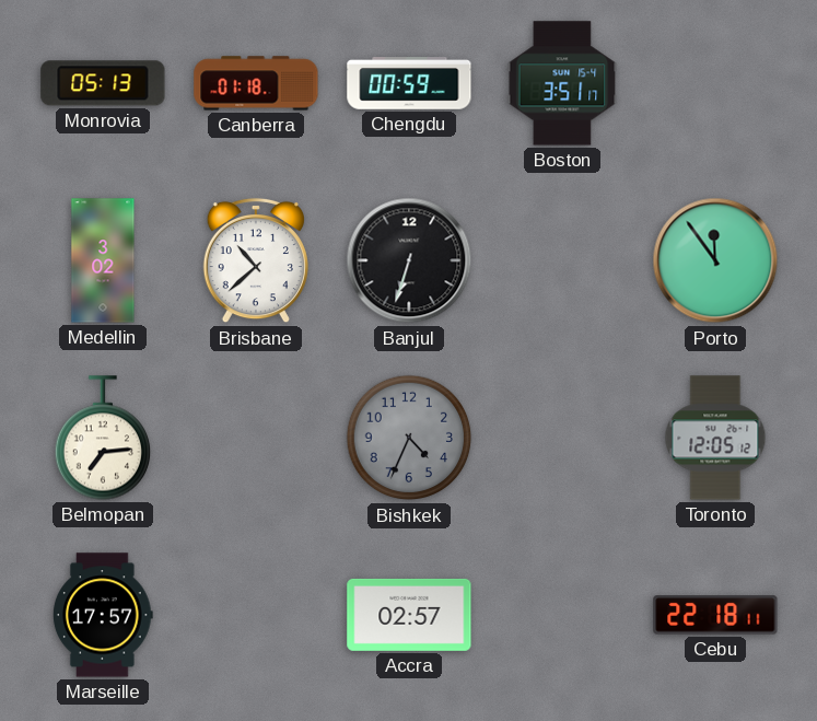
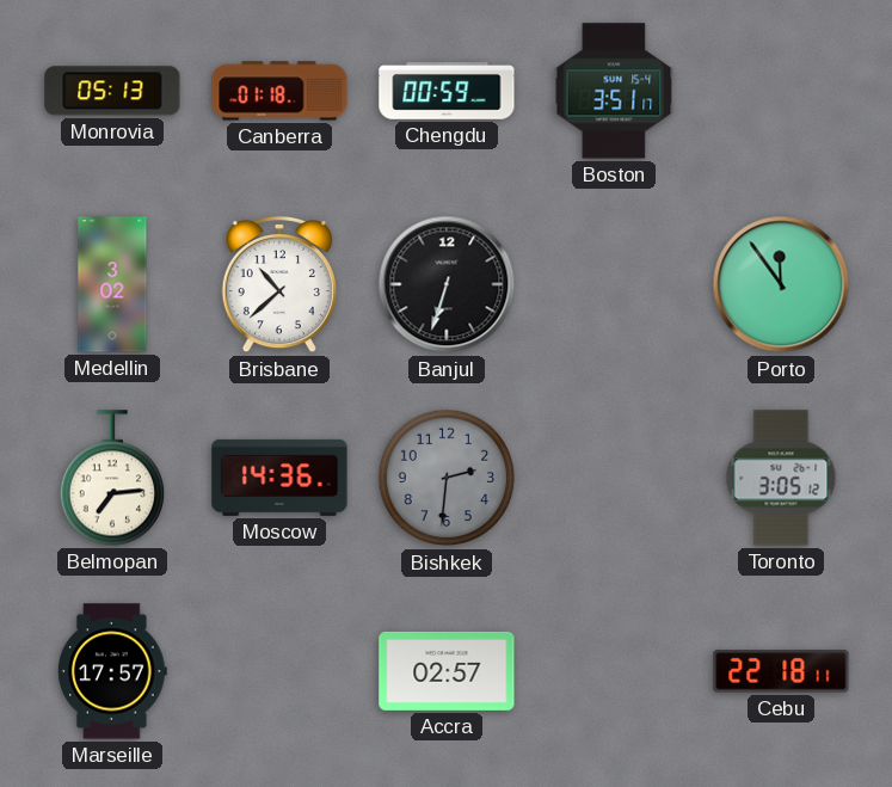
Moscow: none -> 14:36
Bishkek: 4:34 -> 2:31
Toronto: 12:05 -> 3:05
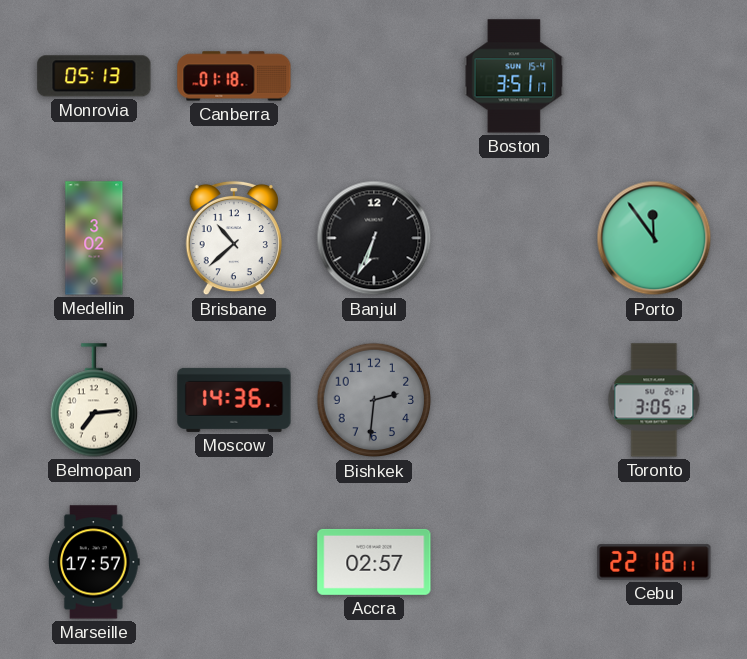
Chengdu: 00:59 -> none
Banjul: 6:33 -> 6:34
